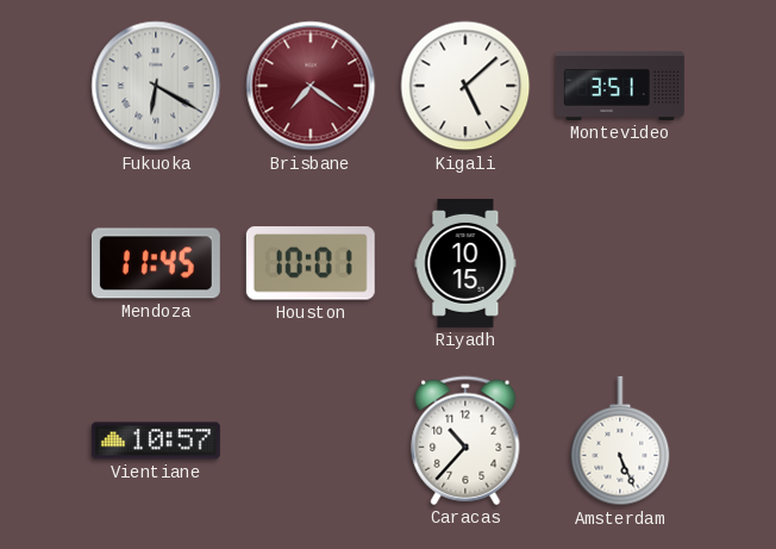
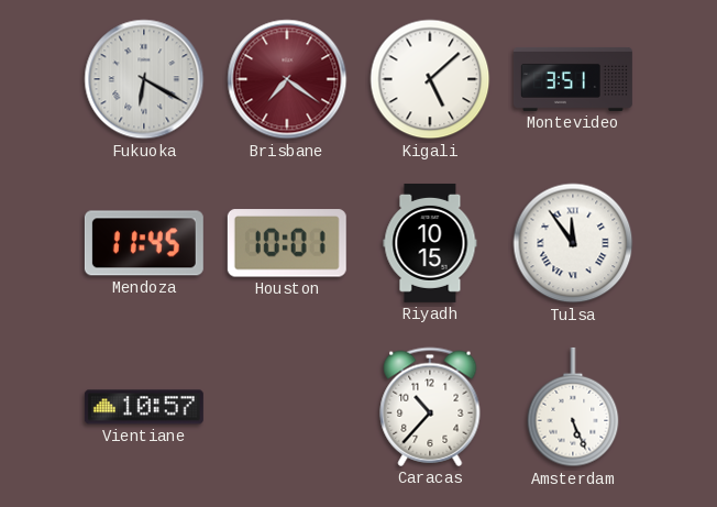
Tulsa: none -> 11:54
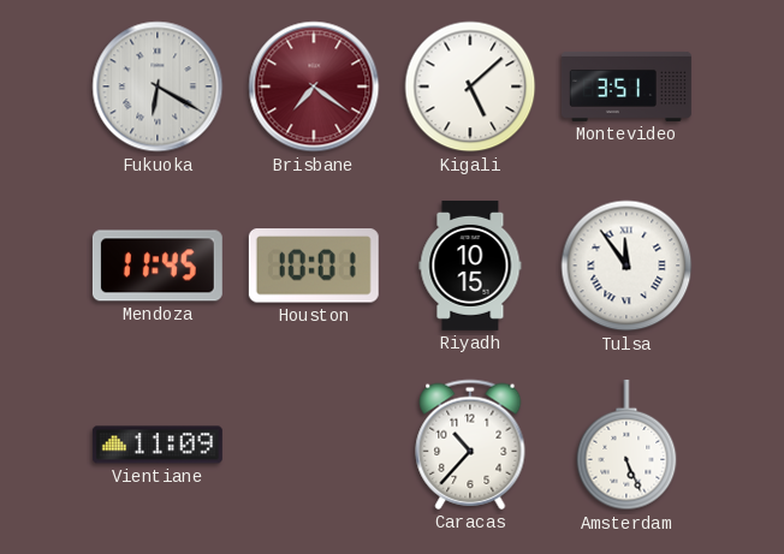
Vientiane: 10:57 -> 11:09
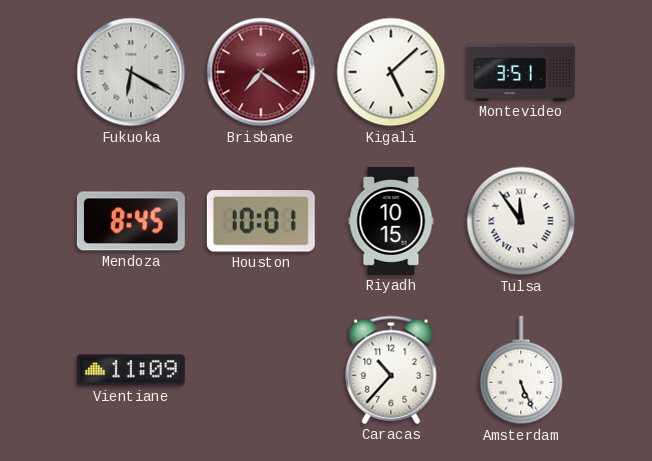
Mendoza: 11:45 -> 8:45
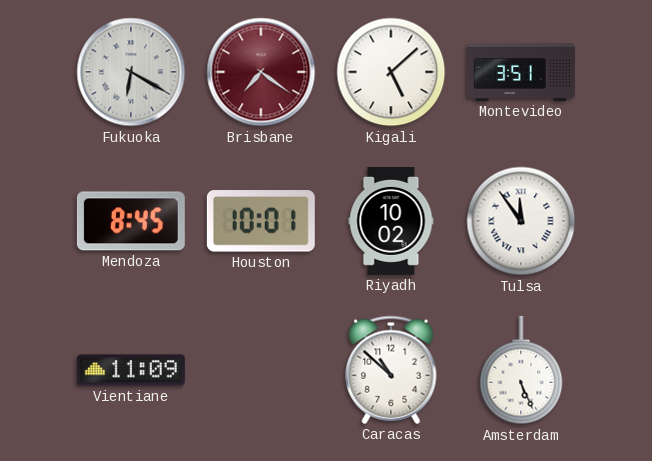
Riyadh: 10:15 -> 10:02
Caracas: 10:37 -> 10:52
